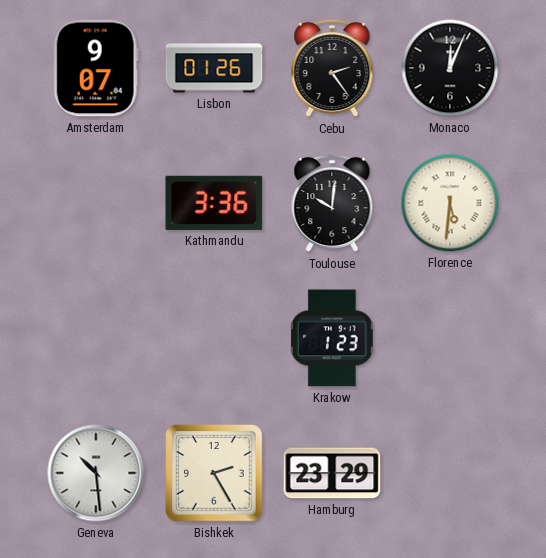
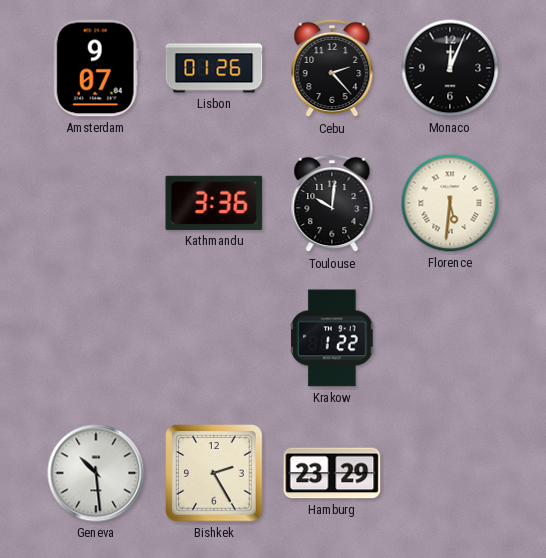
Cebu: 2:24 -> 2:23
Krakow: 1:23 -> 1:22
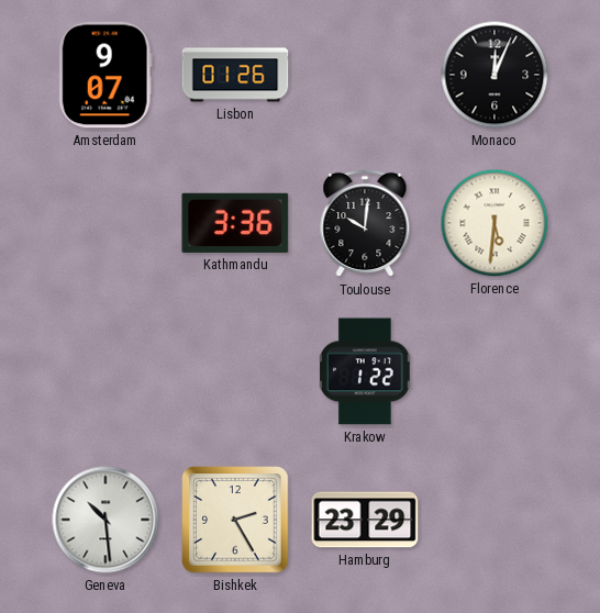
Cebu: 2:23 -> none
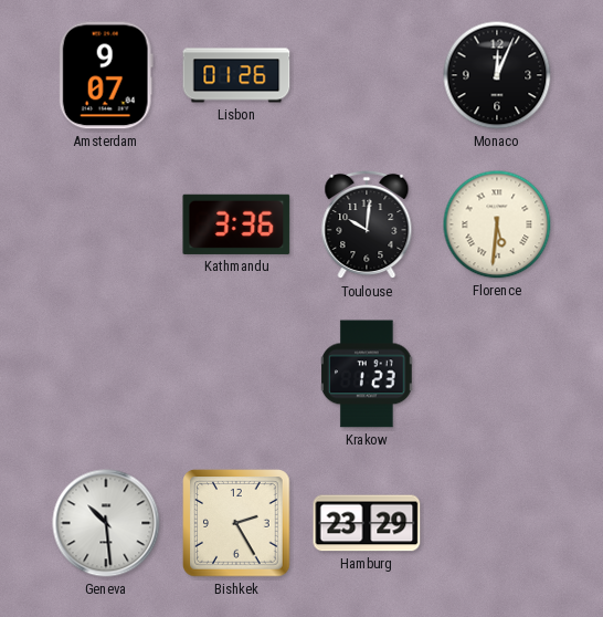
Krakow: 1:22 -> 1:23
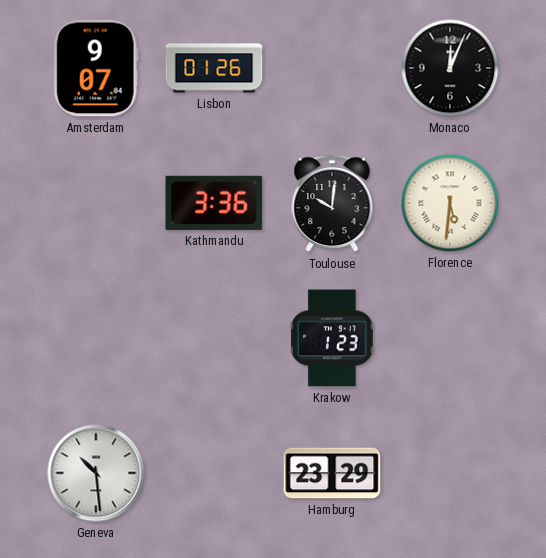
Bishkek: 2:25 -> none
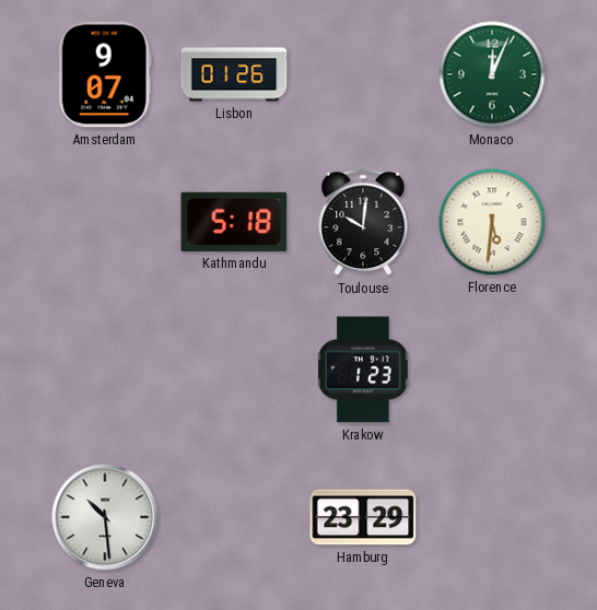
Monaco dial: black -> green
Kathmandu: 3:36 -> 5:18
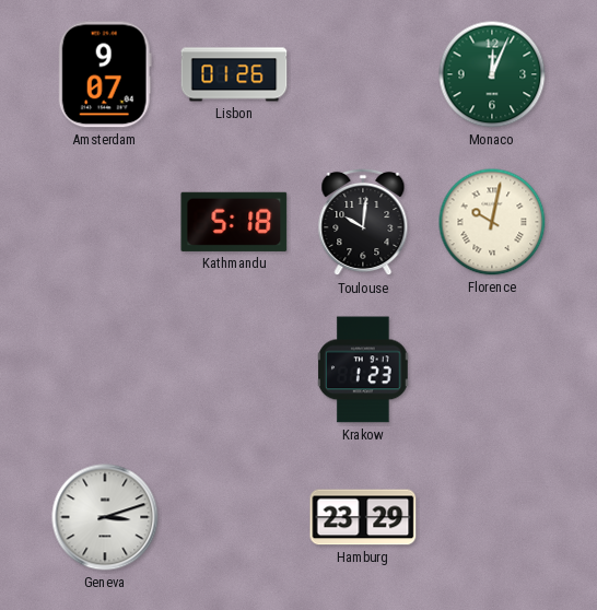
Florence: 5:31 -> 10:02
Geneva: 10:29 -> 3:12
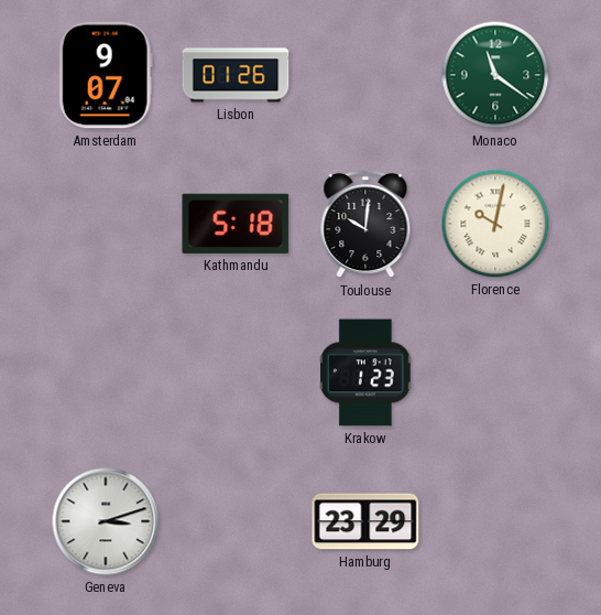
Monaco: 12:04 -> 11:21
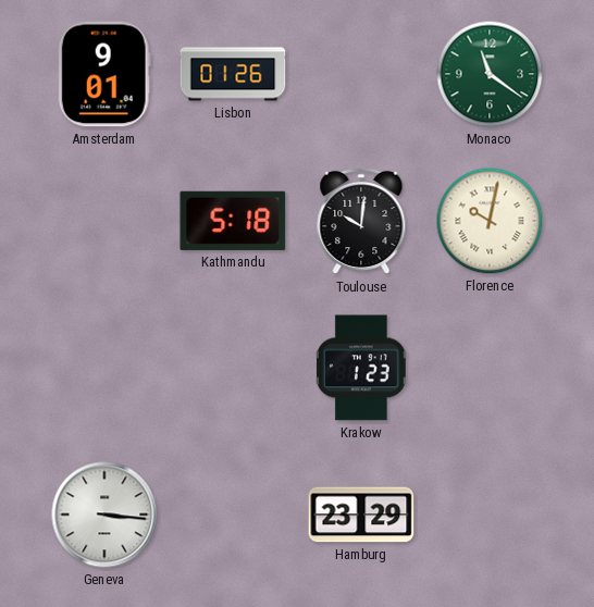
Amsterdam: 9:07 -> 9:01
Geneva: 3:12 -> 3:16
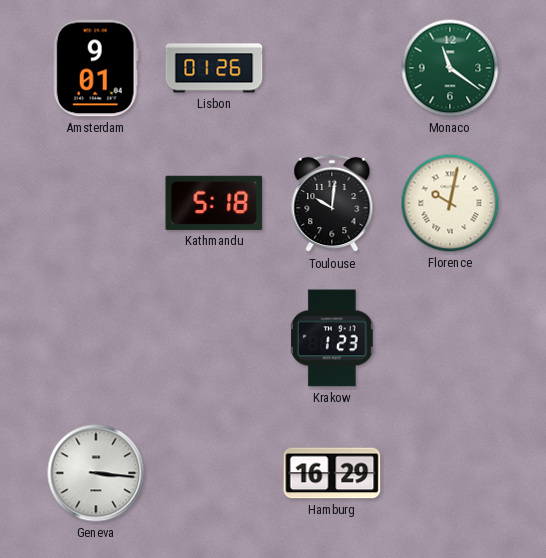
Hamburg: 23:29 -> 16:29
